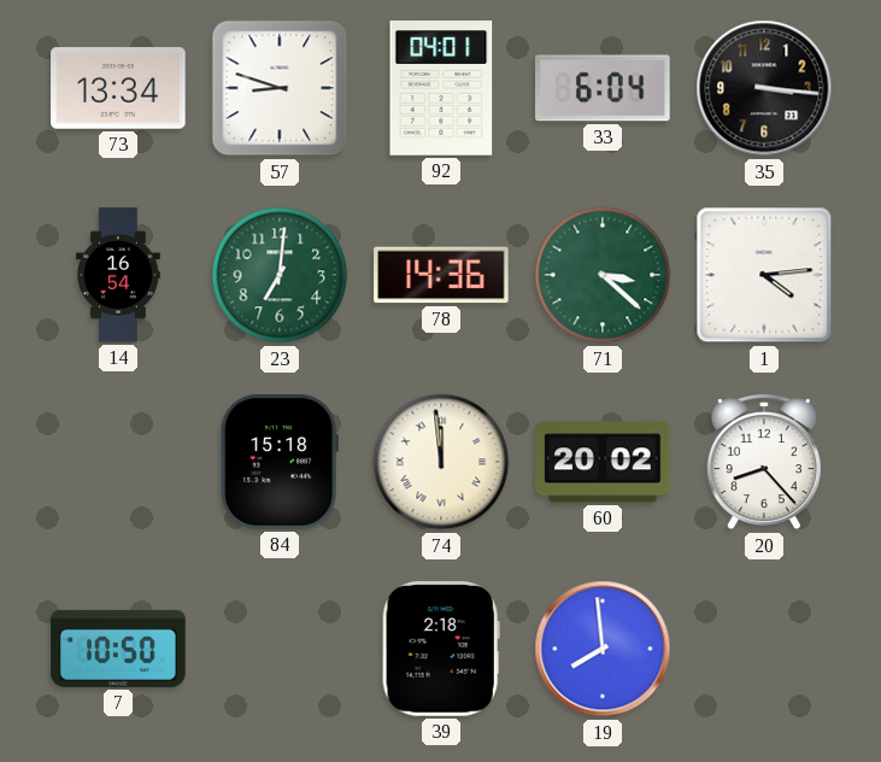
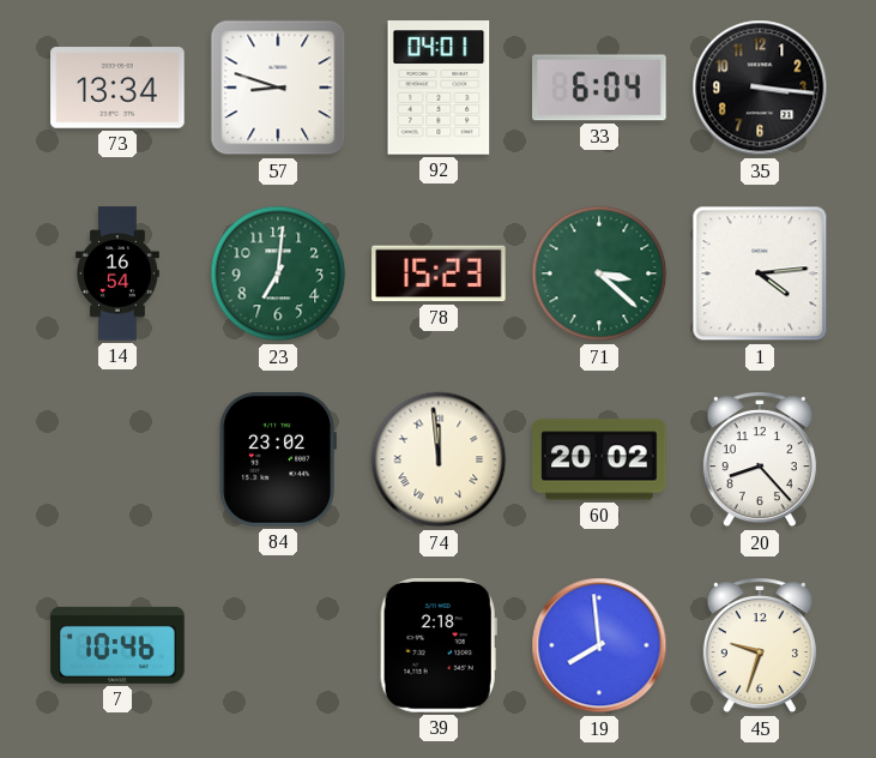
78: 14:36 -> 15:23
84: 15:18 -> 23:02
7: 10:50 -> 10:46
45: none -> 9:33
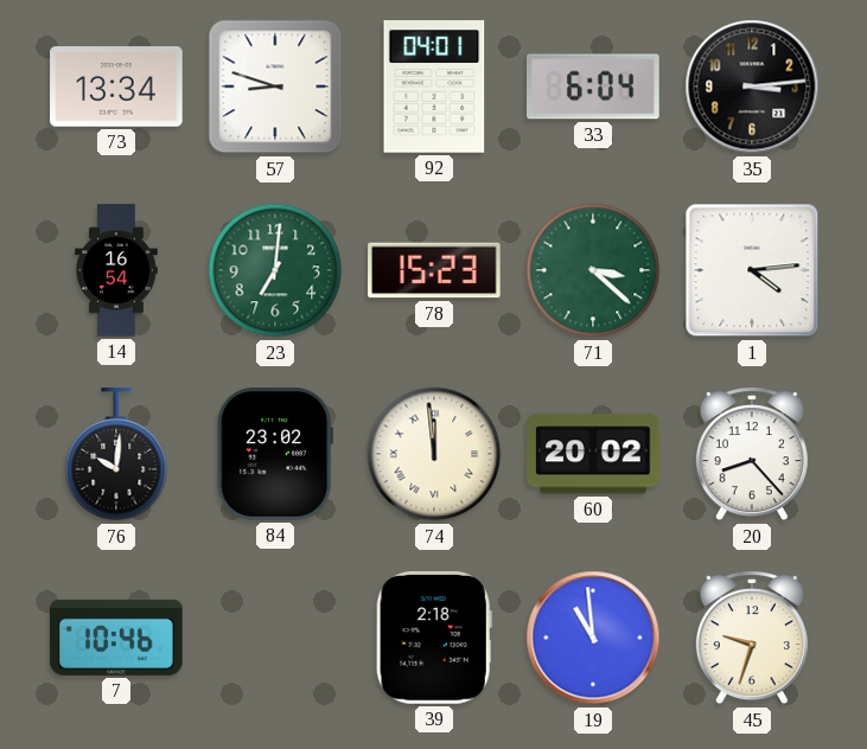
35: 3:16 -> 3:14
76: none -> 10:01
19: 7:59 -> 10:59
